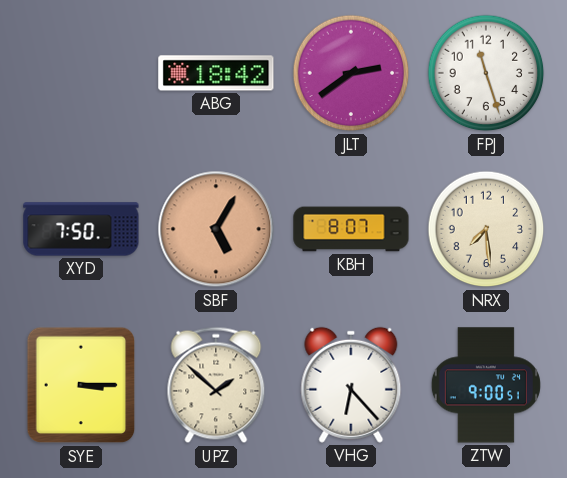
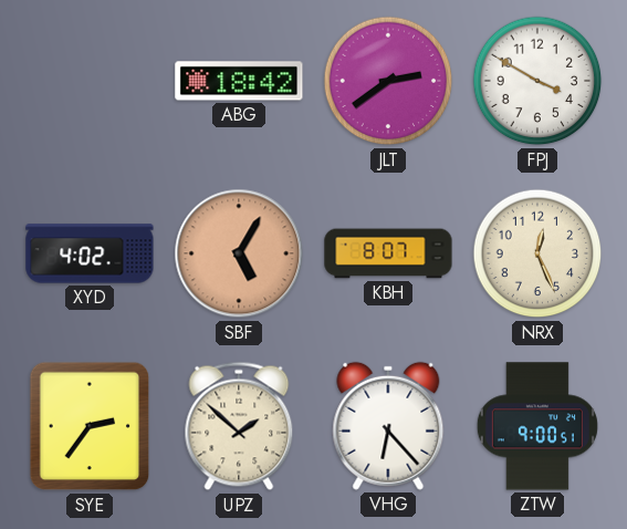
FPJ: 11:27 -> 3:50
XYD: 7:50 -> 4:02
NRX: 7:29 -> 12:26
SYE: 3:15 -> 2:36
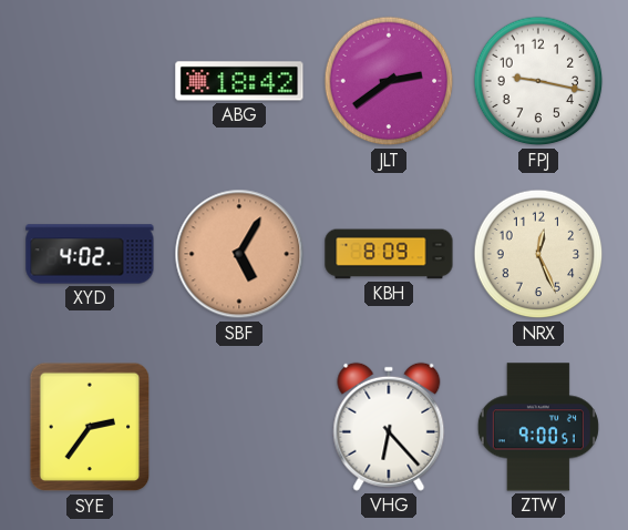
FPJ: 3:50 -> 9:17
KBH: 8:07 -> 8:09
UPZ: 1:52 -> none
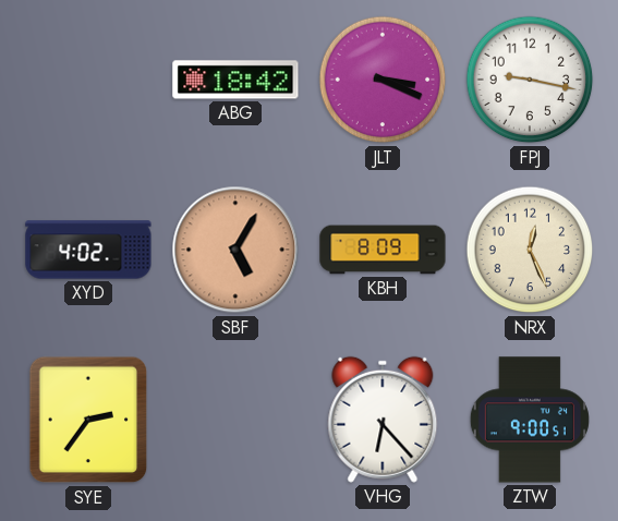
JLT: 2:39 -> 3:19
